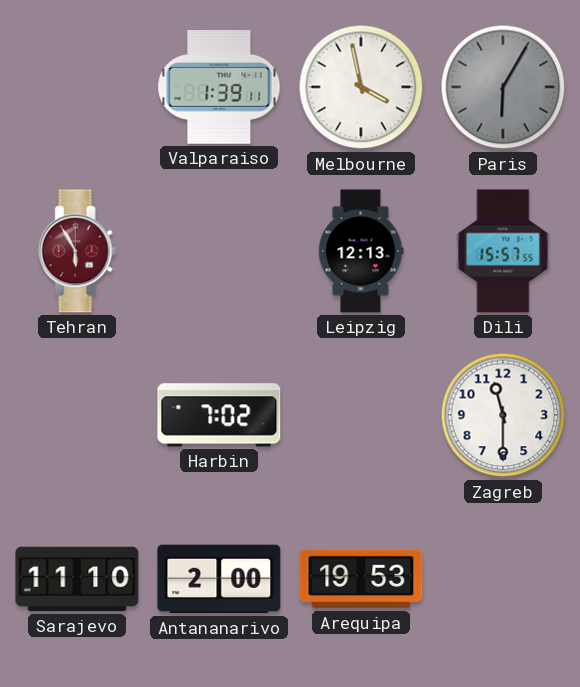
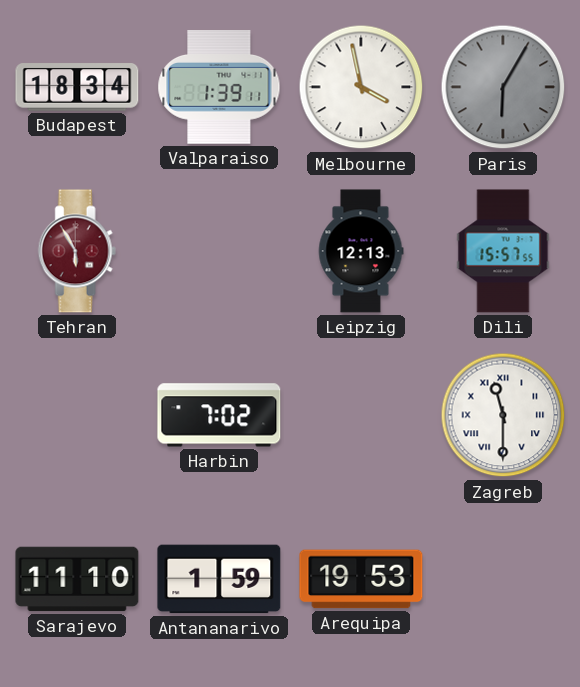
Budapest: none -> 18:34
Zagreb numerals: Arabic -> Roman
Antananarivo: 2:00 -> 1:59
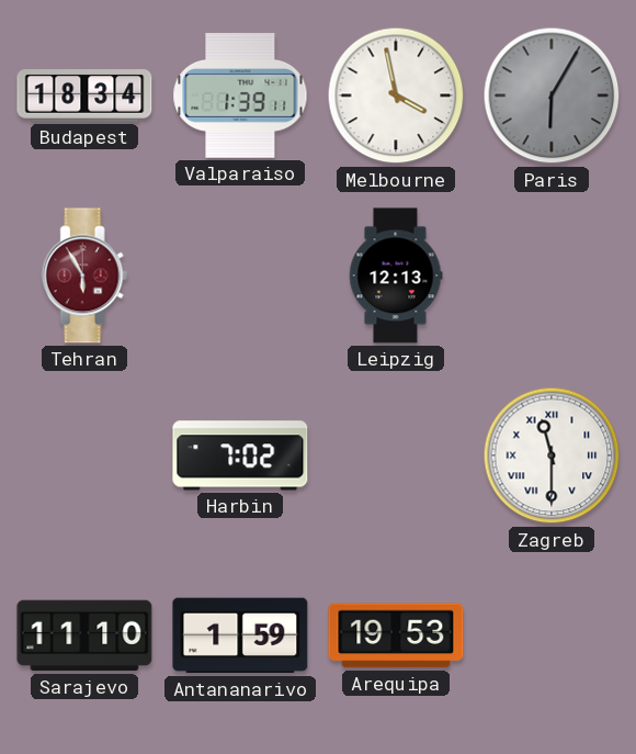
Dili: 15:57 -> none
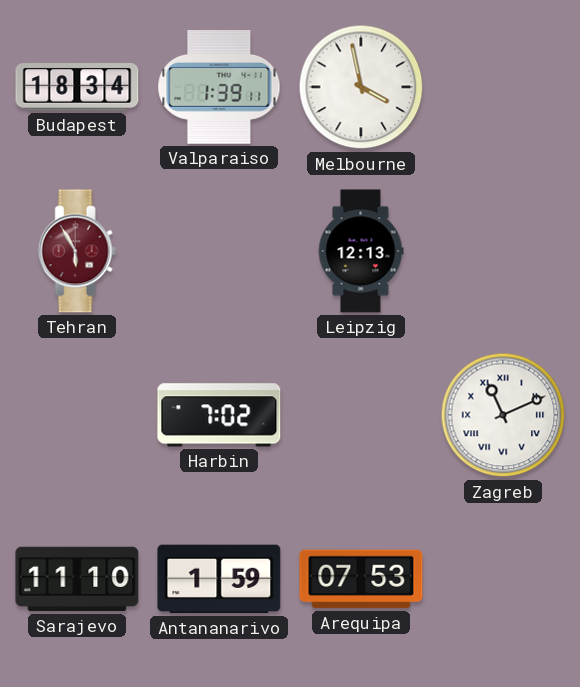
Paris: 6:05 -> none
Zagreb: 11:30 -> 11:11
Arequipa: 19:53 -> 07:53
